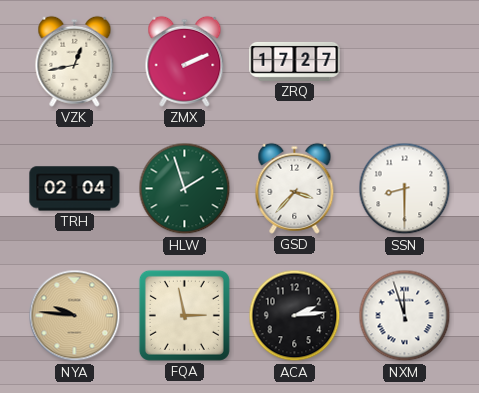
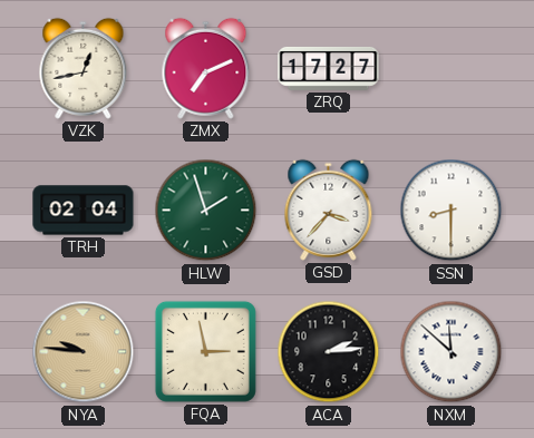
ZMX: 2:11 -> 7:11
NXM: 11:57 -> 11:52
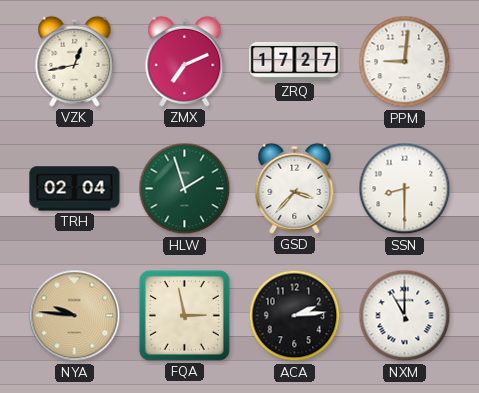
PPM: none -> 9:01
NXM: 11:52 -> 11:00
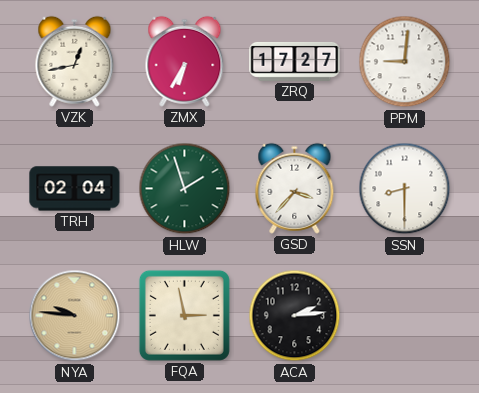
ZMX: 7:11 -> 6:35
NXM: 11:00 -> none
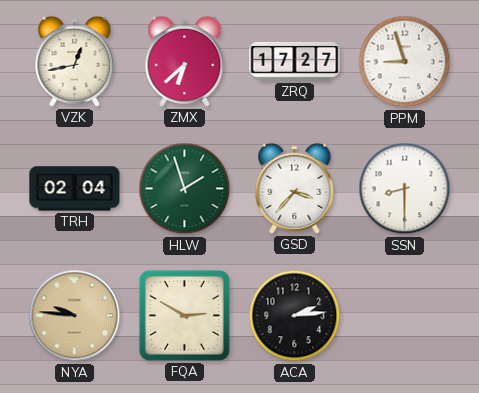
ZMX: 6:35 -> 6:38
PPM: 9:01 -> 8:57
FQA: 2:58 -> 2:50
